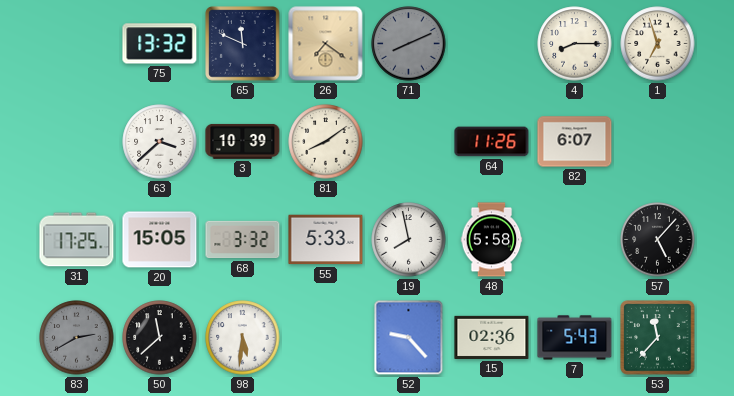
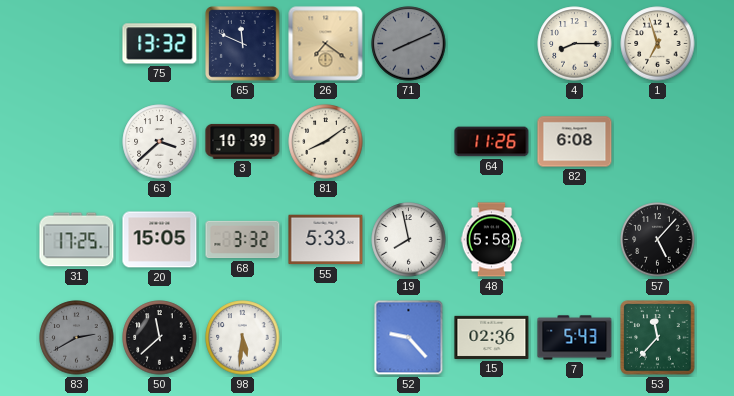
82: 6:07 -> 6:08
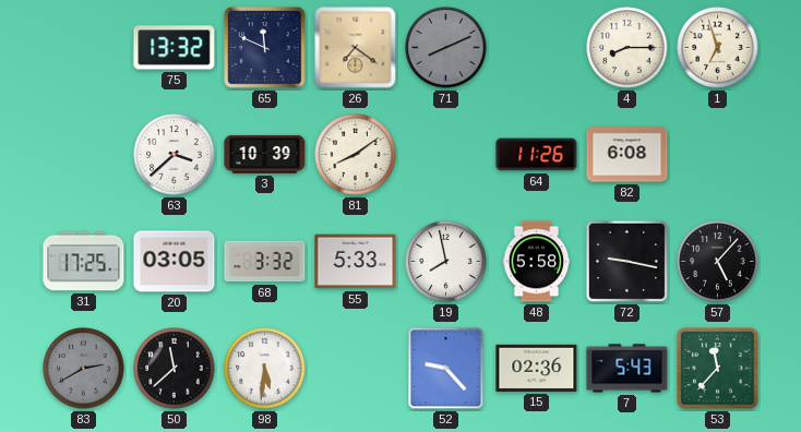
20: 15:05 -> 03:05
72: none -> 9:17
